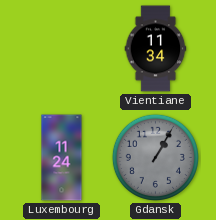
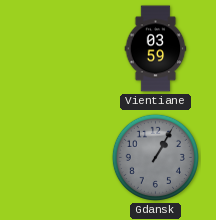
Vientiane: 11:34 -> 03:59
Luxembourg: 11:24 -> none
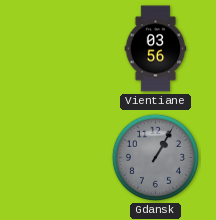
Vientiane: 03:59 -> 03:56
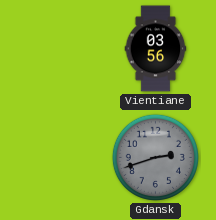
Gdansk: 1:05 -> 2:42
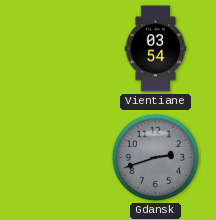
Vientiane: 03:56 -> 03:54
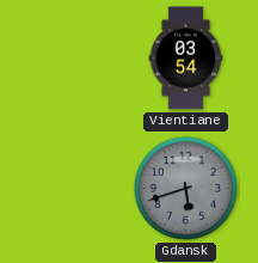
Gdansk: 2:42 -> 5:42
